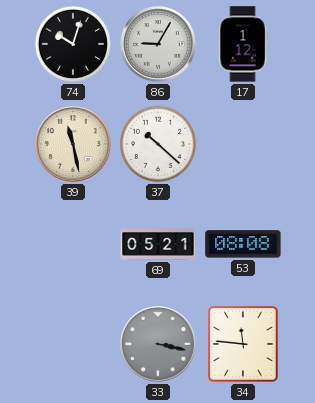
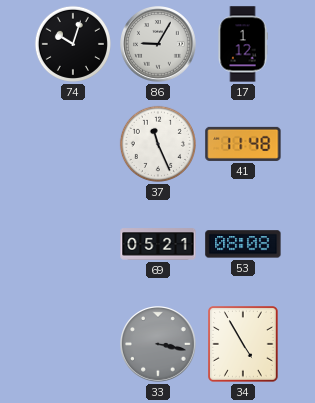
39: 11:28 -> none
37: 10:22 -> 11:26
41: none -> 11:48
34: 11:46 -> 4:55
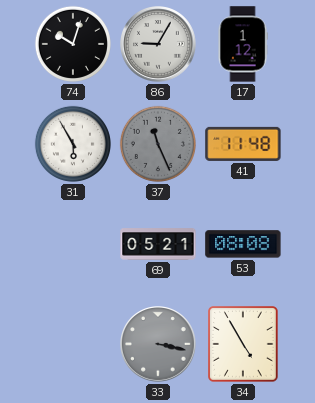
31: none -> 5:55
37 dial: white -> grey
